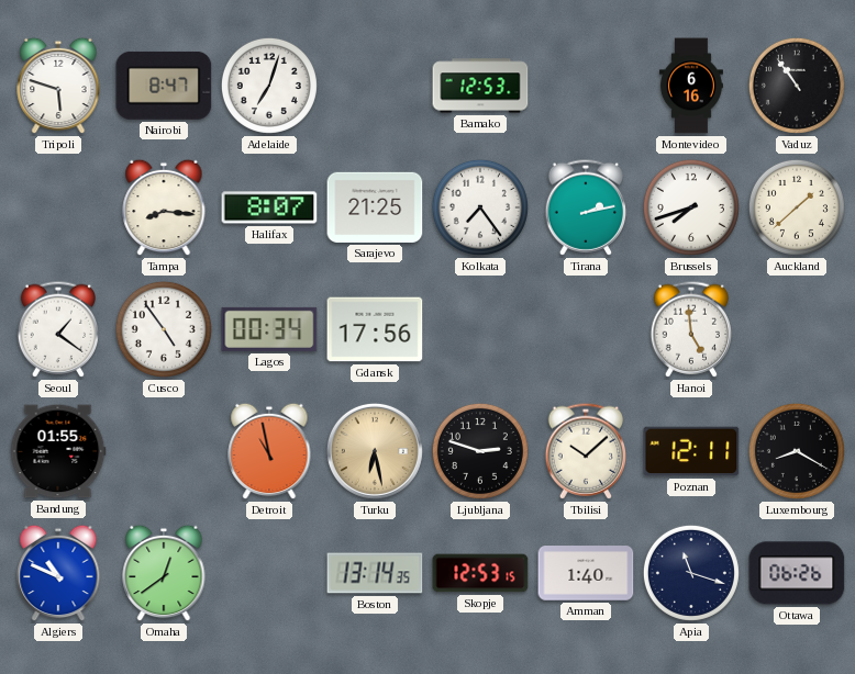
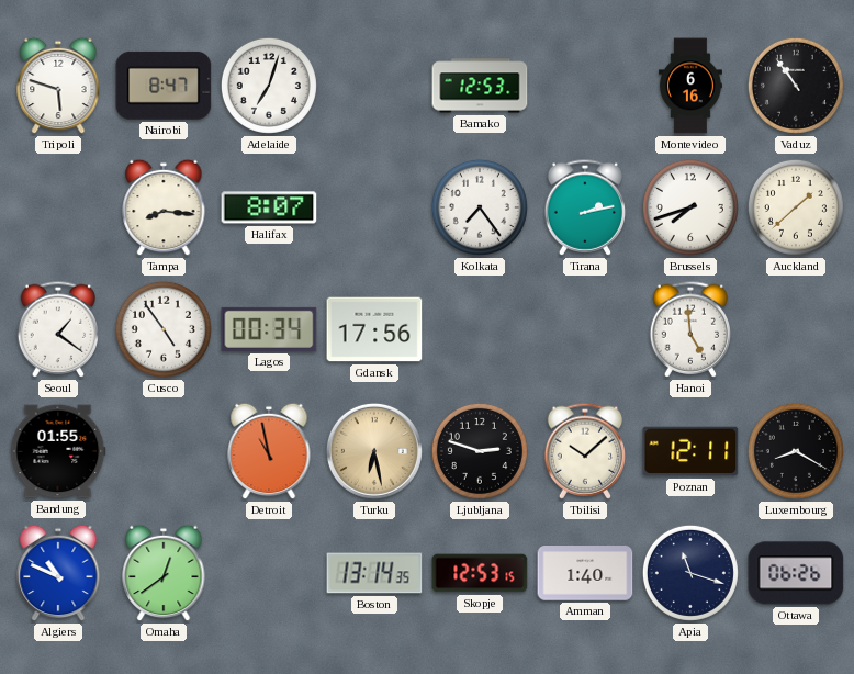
Sarajevo: 21:25 -> none
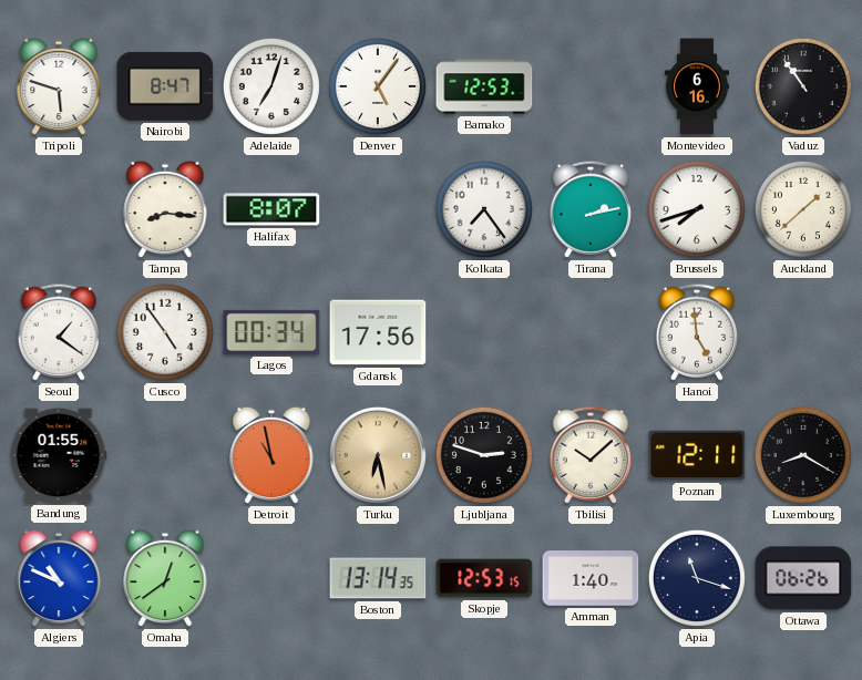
Denver: none -> 5:06
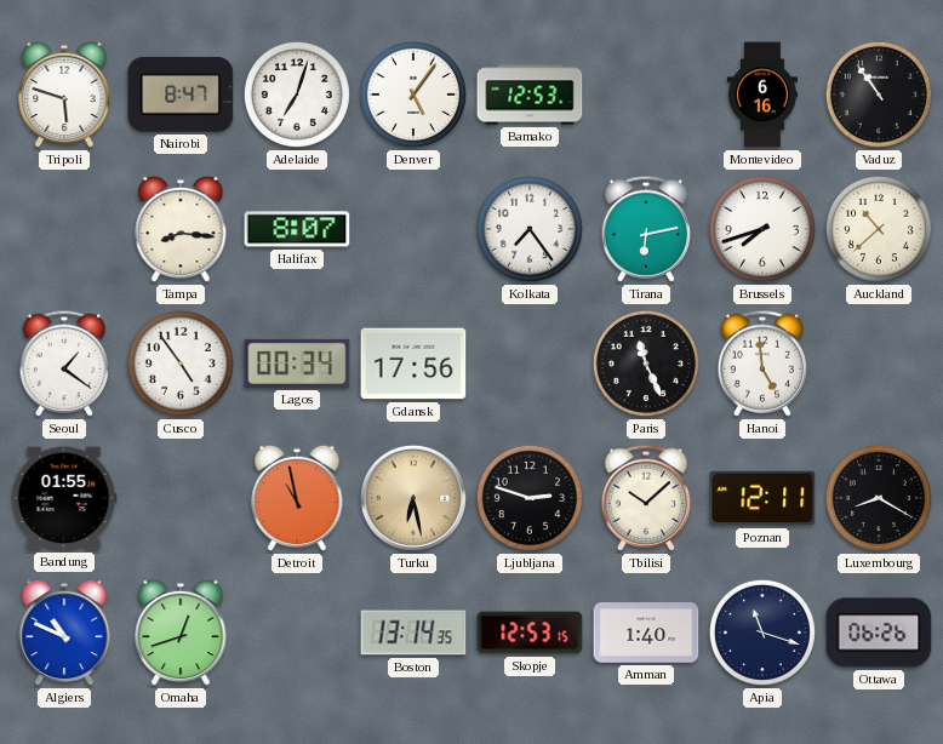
Tirana: 2:13 -> 6:13
Auckland: 1:38 -> 10:38
Paris: none -> 11:26
Omaha: 12:39 -> 12:42
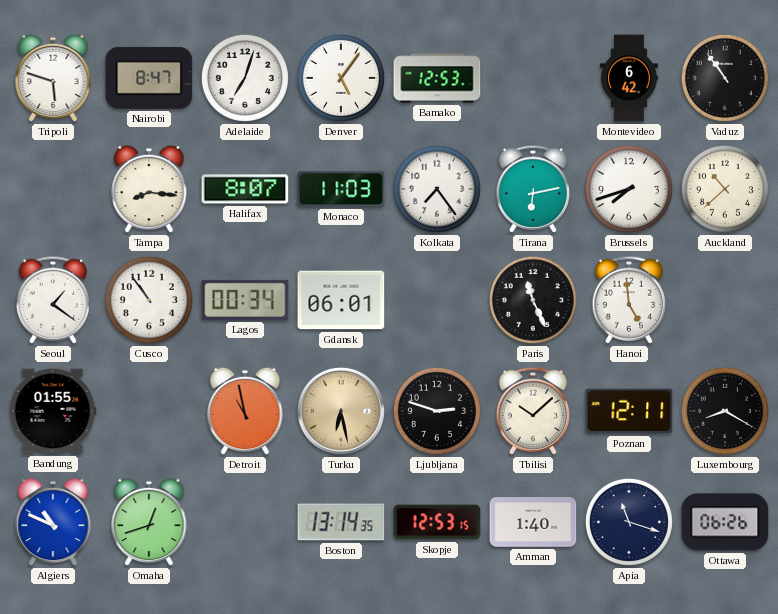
Montevideo: 6:16 -> 6:42
Monaco: none -> 11:03
Cusco: 4:54 -> 10:54
Gdansk: 17:56 -> 06:01
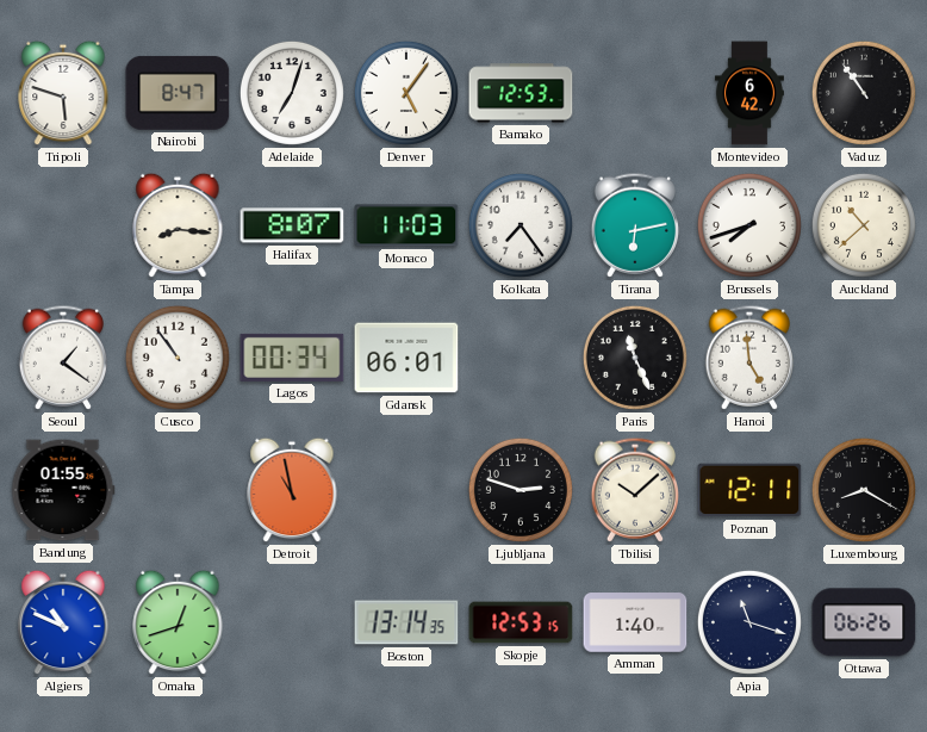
Turku: 6:28 -> none
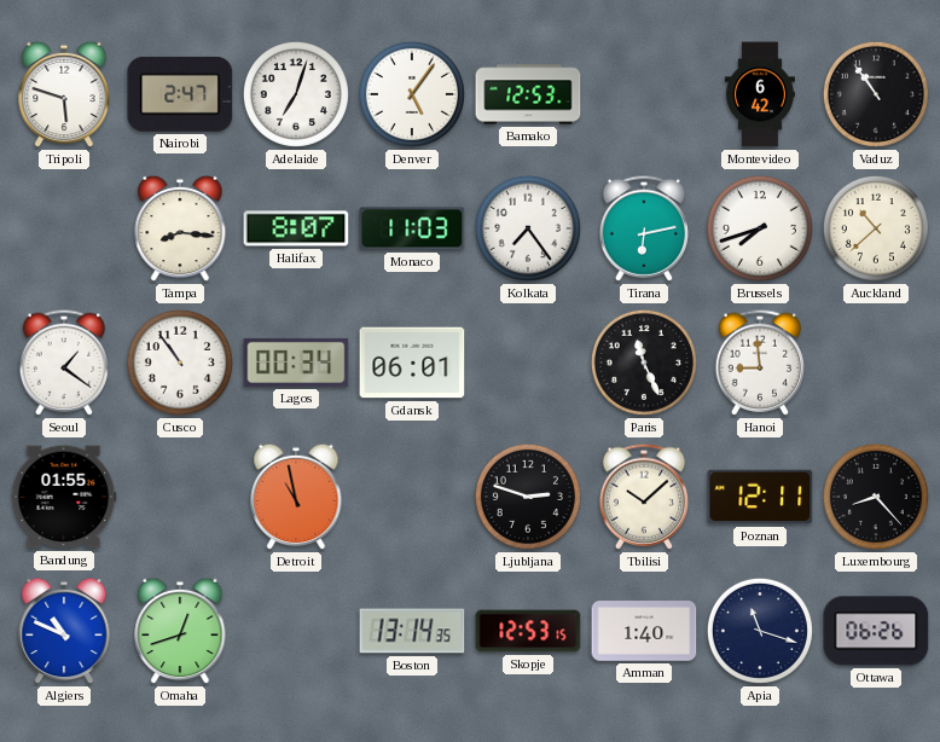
Nairobi: 8:47 -> 2:47
Hanoi: 4:59 -> 8:59
Luxembourg: 8:20 -> 8:23
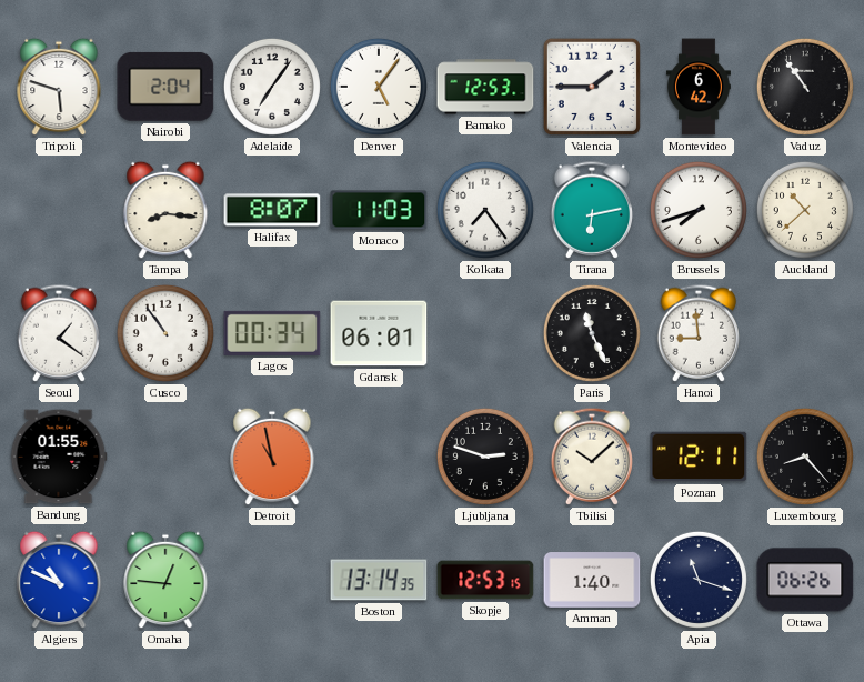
Nairobi: 2:47 -> 2:04
Adelaide: 7:03 -> 7:06
Valencia: none -> 1:45
Omaha: 12:42 -> 12:46
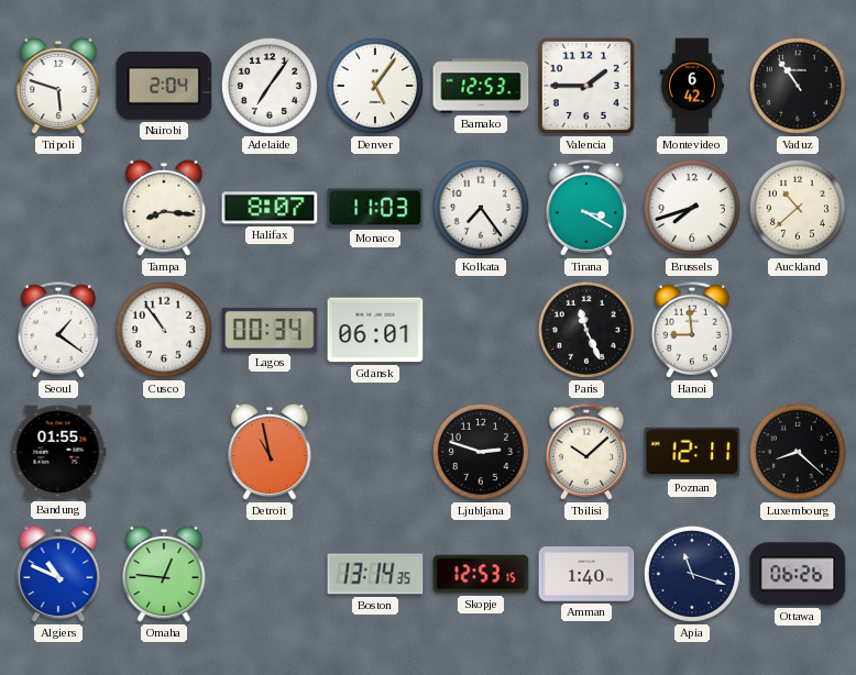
Tirana: 6:13 -> 3:20
Luxembourg: 8:23 -> 8:22
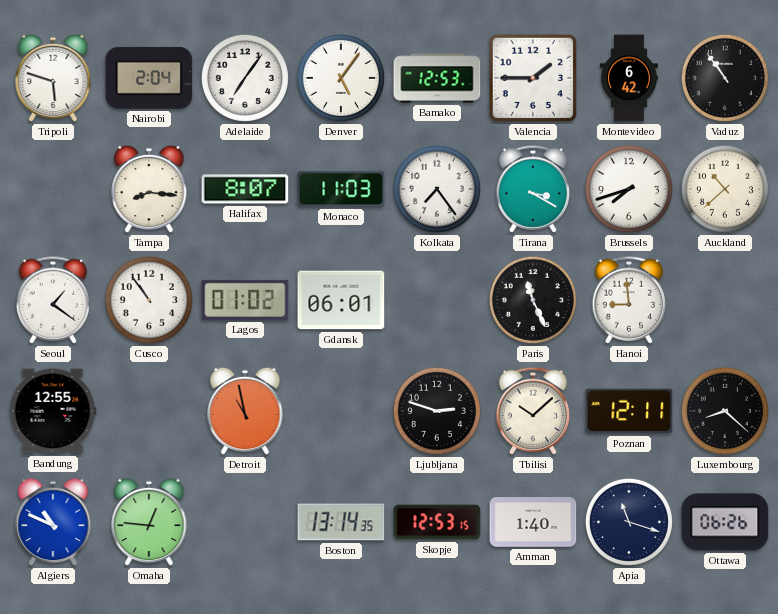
Lagos: 00:34 -> 01:02
Bandung: 01:55 -> 12:55
